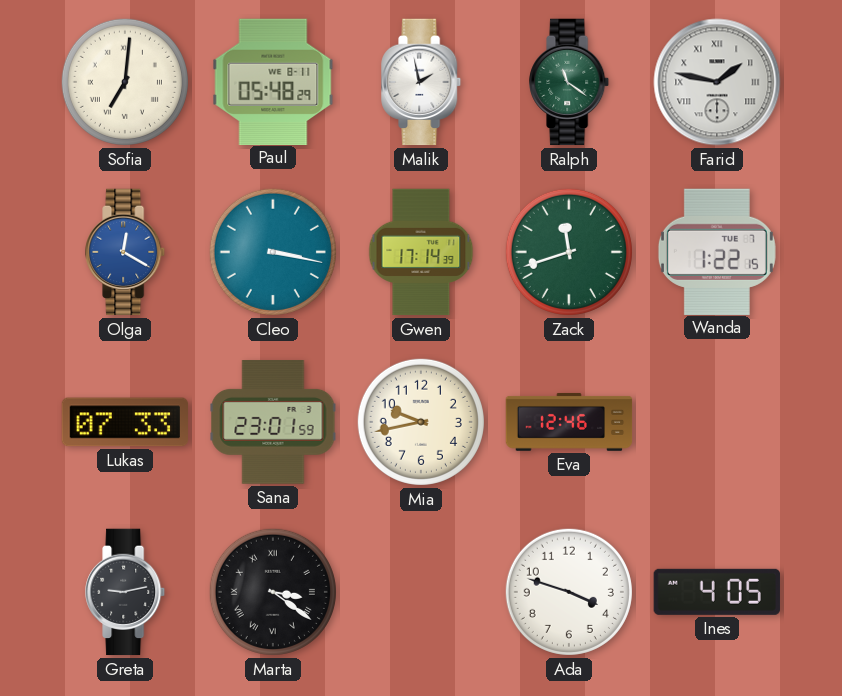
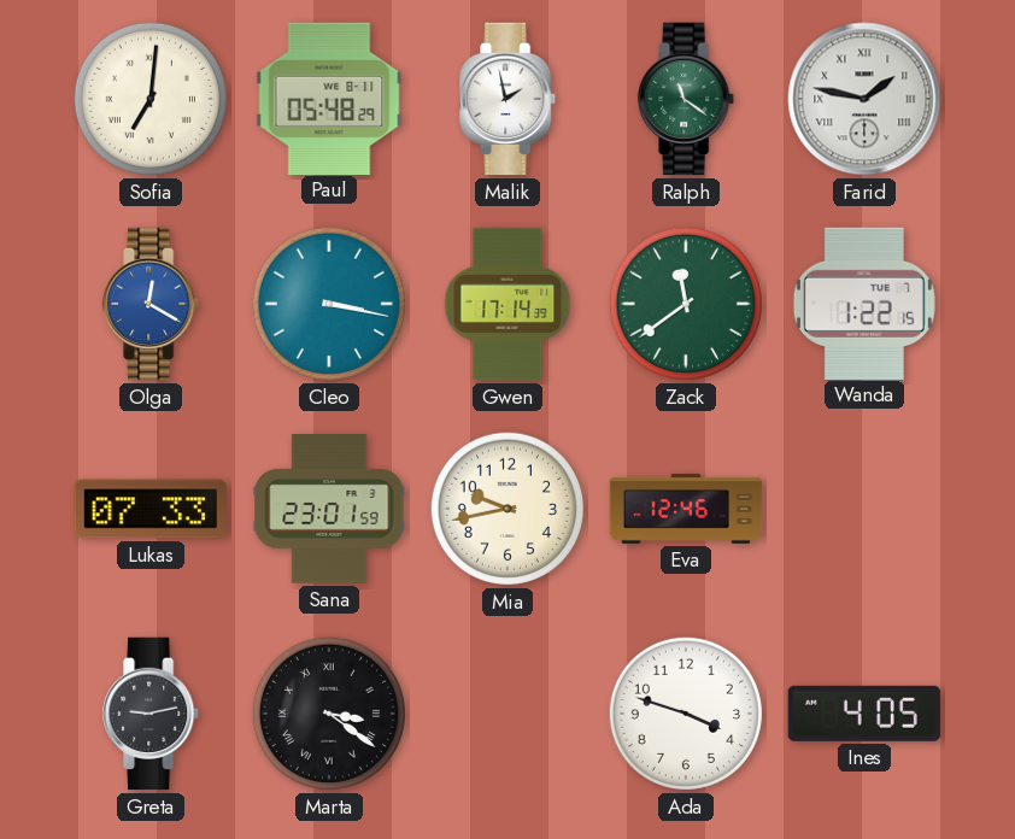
Zack: 11:42 -> 11:39
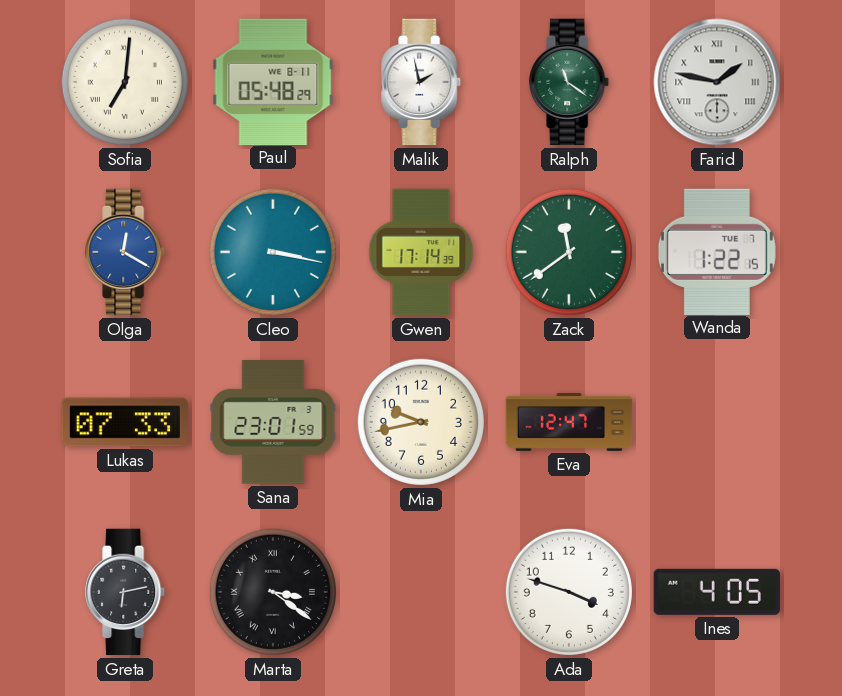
Eva: 12:46 -> 12:47
Greta: 9:13 -> 6:13
